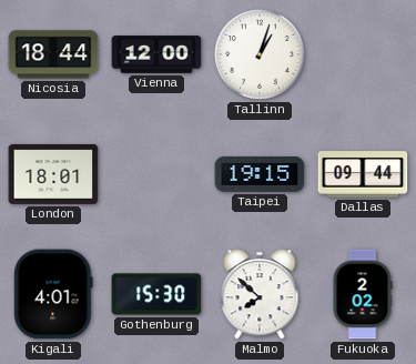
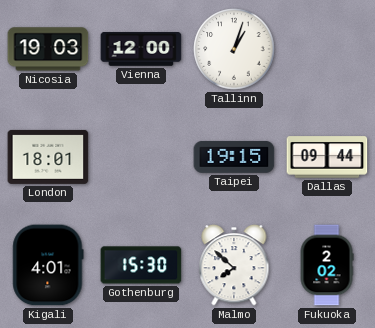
Nicosia: 18:44 -> 19:03
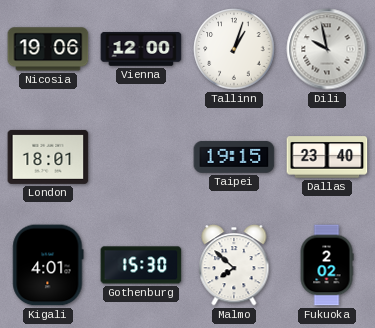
Nicosia: 19:03 -> 19:06
Dili: none -> 9:58
Dallas: 09:44 -> 23:40
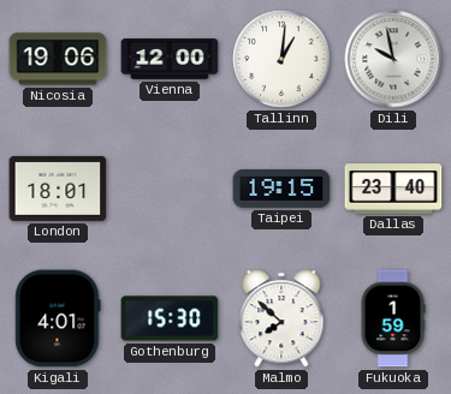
Tallinn: 1:03 -> 1:01
Fukuoka: 2:02 -> 1:59
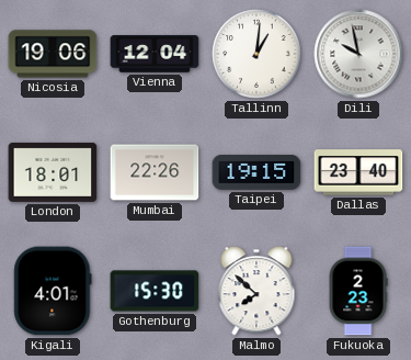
Vienna: 12:00 -> 12:04
Mumbai: none -> 22:26
Fukuoka: 1:59 -> 2:23
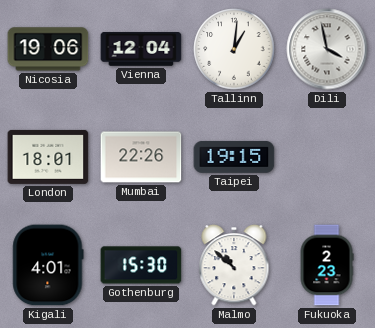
Dili: 9:58 -> 3:58
Dallas: 23:40 -> none
Malmo: 7:52 -> 10:52
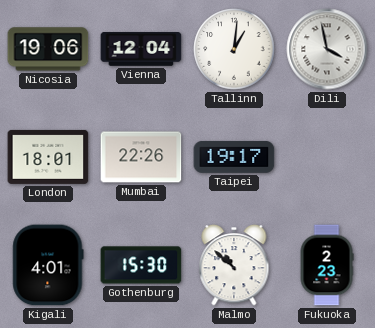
Taipei: 19:15 -> 19:17
